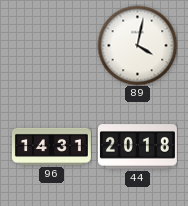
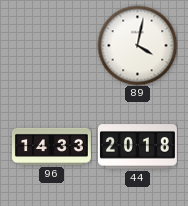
96: 14:31 -> 14:33
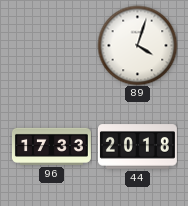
89: 4:02 -> 4:03
96: 14:33 -> 17:33
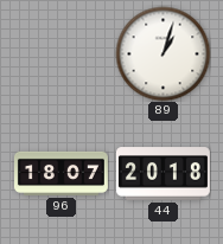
89: 4:03 -> 1:03
96: 17:33 -> 18:07
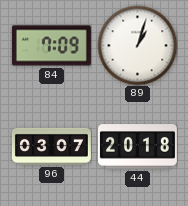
84: none -> 7:09
96: 18:07 -> 03:07
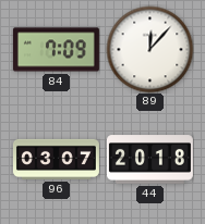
89: 1:03 -> 12:07
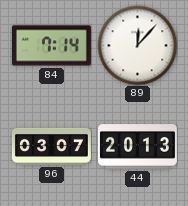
84: 7:09 -> 7:14
44: 20:18 -> 20:13
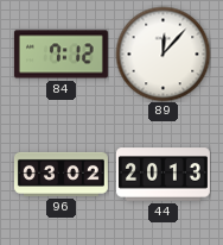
84: 7:14 -> 7:12
96: 03:07 -> 03:02
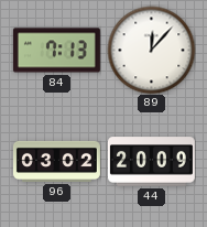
84: 7:12 -> 7:13
44: 20:13 -> 20:09
